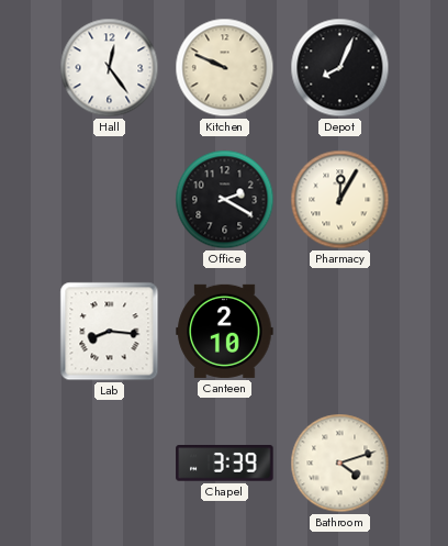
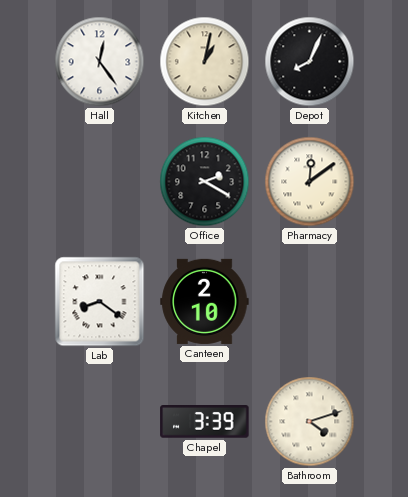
Kitchen: 9:49 -> 1:02
Pharmacy: 12:05 -> 12:09
Lab: 8:16 -> 8:21
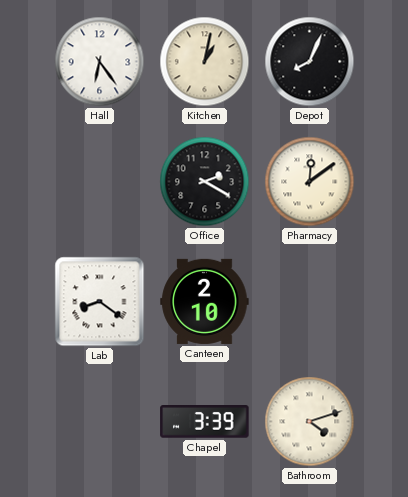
Hall: 12:24 -> 6:24
